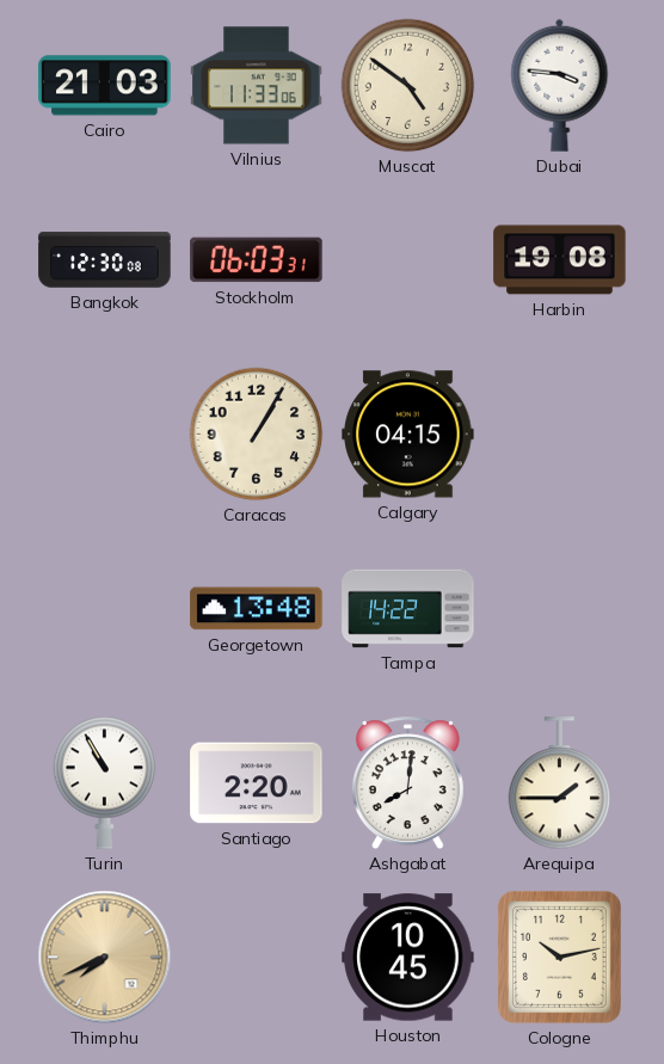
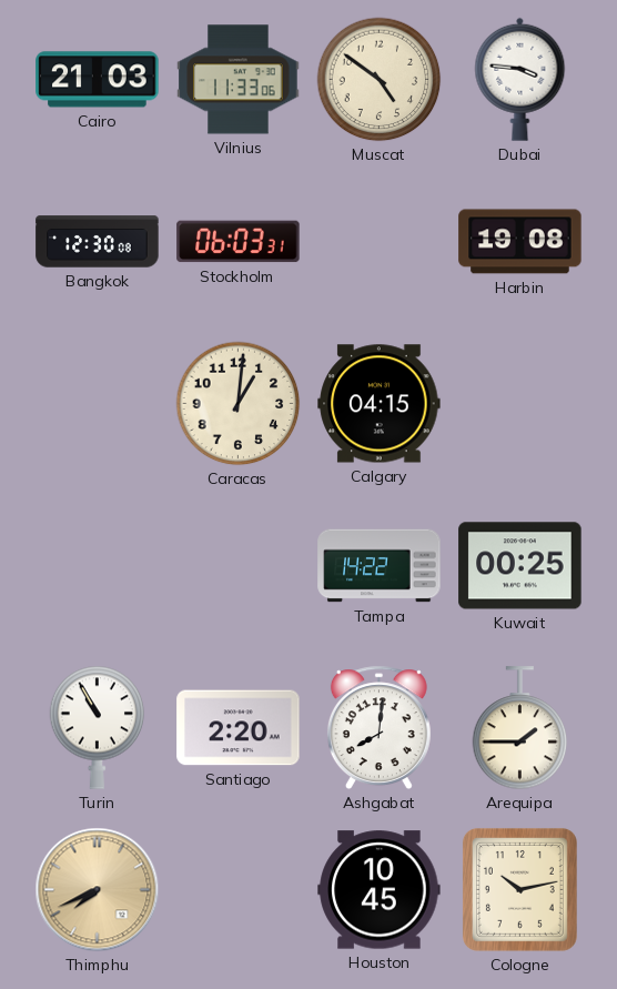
Caracas: 1:05 -> 1:01
Georgetown: 13:48 -> none
Kuwait: none -> 00:25
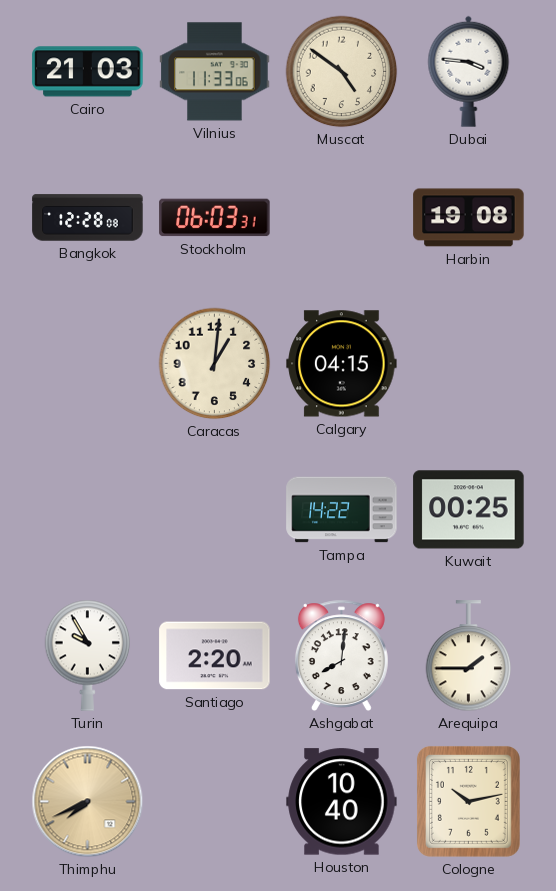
Bangkok: 12:30 -> 12:28
Turin: 10:55 -> 9:55
Houston: 10:45 -> 10:40
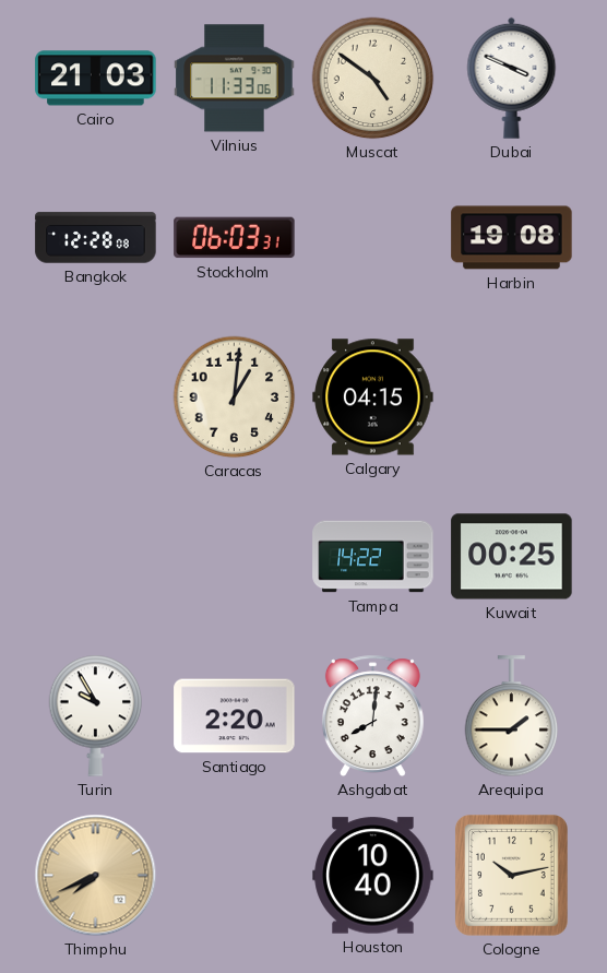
Dubai: 3:46 -> 3:49
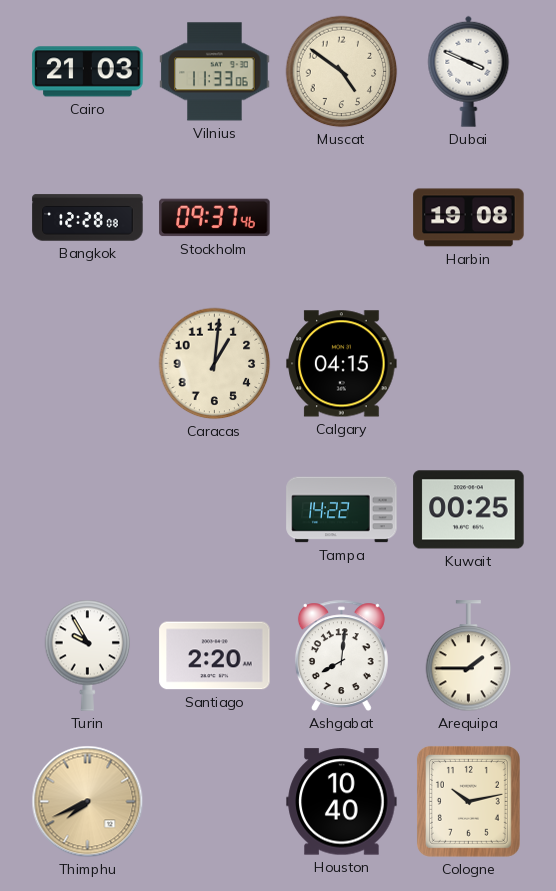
Stockholm: 06:03 -> 09:37
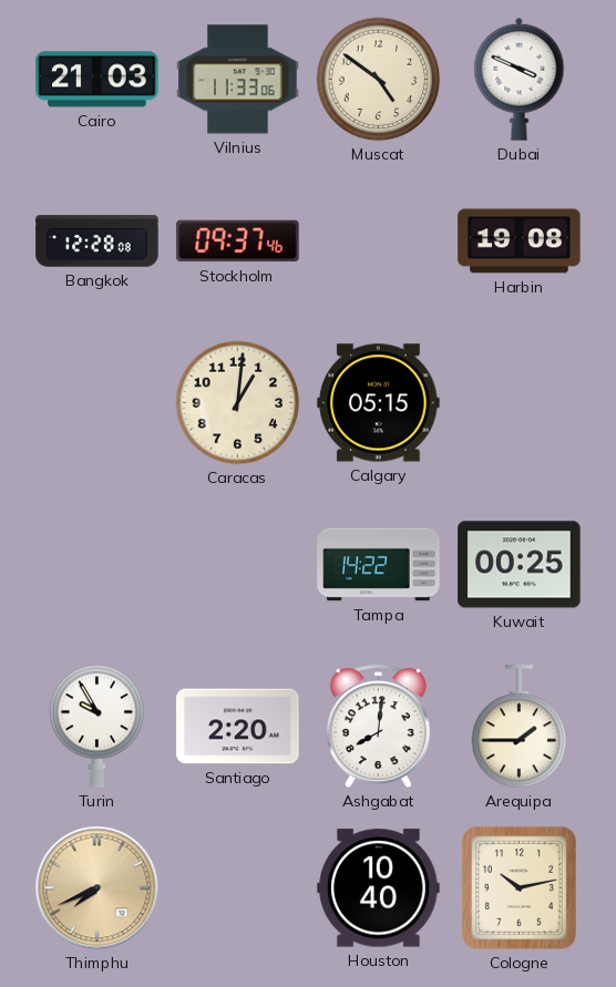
Calgary: 04:15 -> 05:15
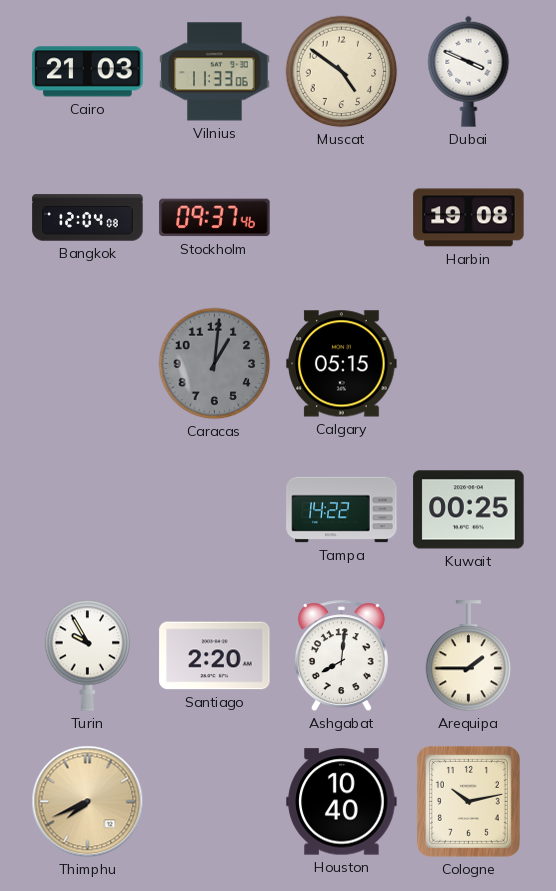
Bangkok: 12:28 -> 12:04
Caracas dial: cream -> grey
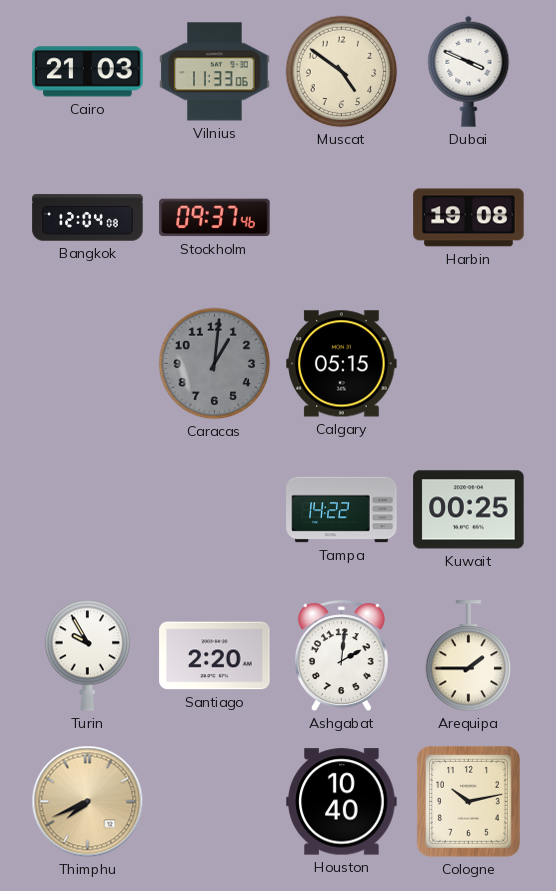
Ashgabat: 8:01 -> 2:01
